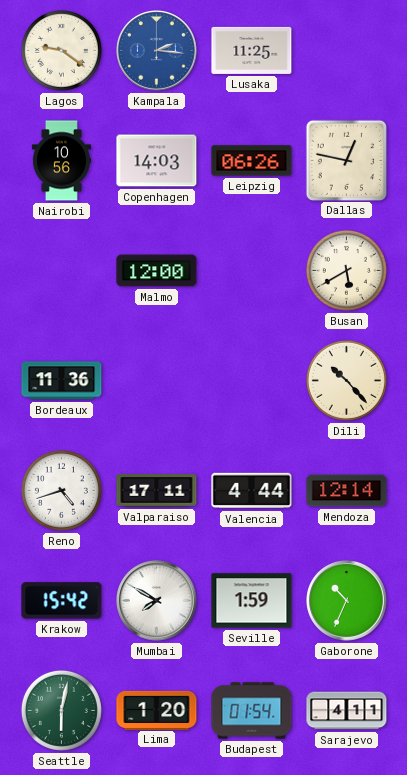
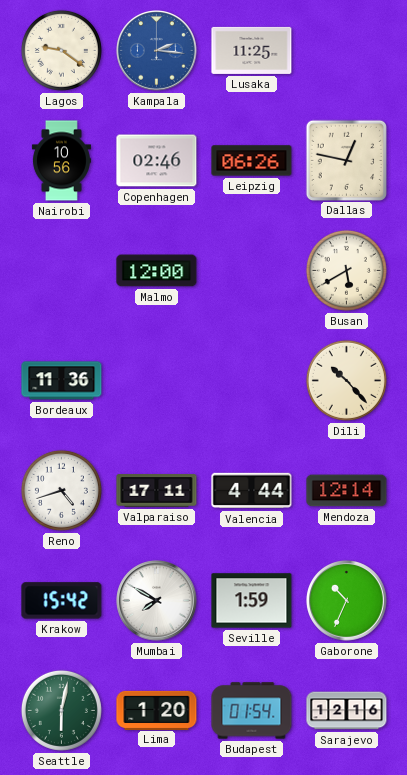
Copenhagen: 14:03 -> 02:46
Sarajevo: 4:11 -> 12:16
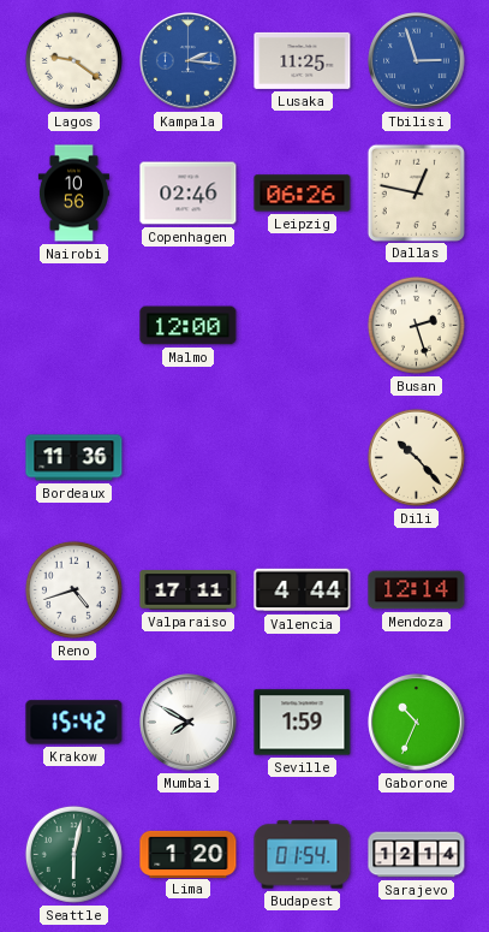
Tbilisi: none -> 2:57
Busan: 5:40 -> 2:27
Sarajevo: 12:16 -> 12:14
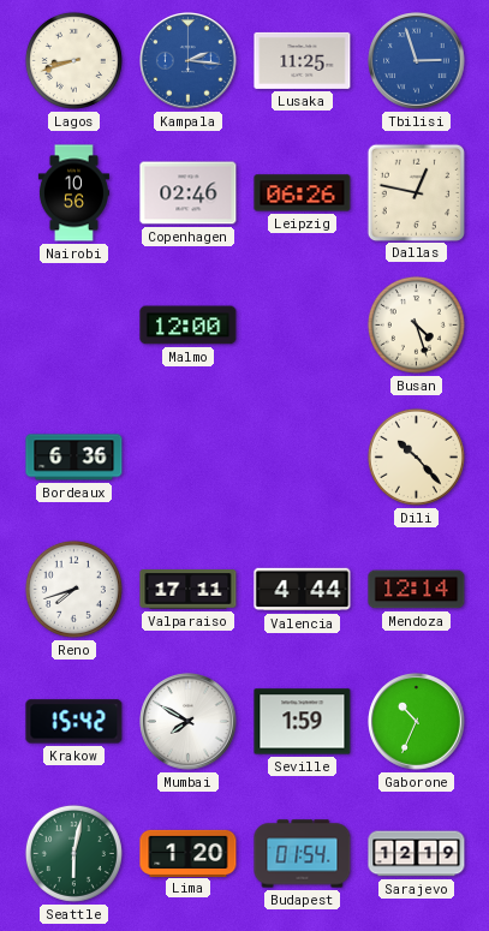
Lagos: 9:21 -> 8:42
Busan: 2:27 -> 4:27
Bordeaux: 11:36 -> 6:36
Reno: 4:42 -> 7:42
Sarajevo: 12:14 -> 12:19
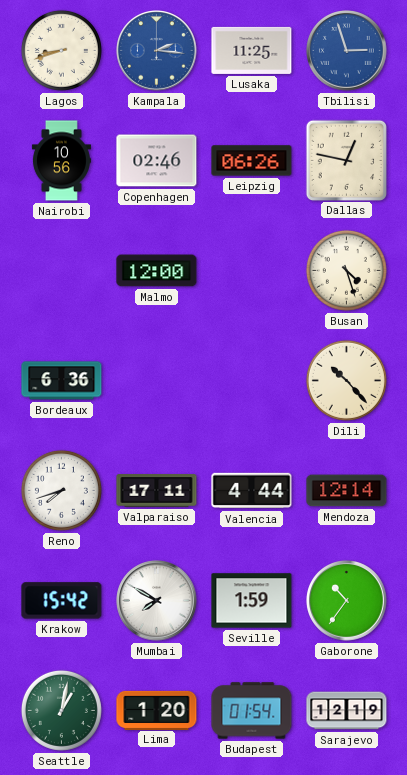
Gaborone: 10:34 -> 10:36
Seattle: 6:02 -> 1:02
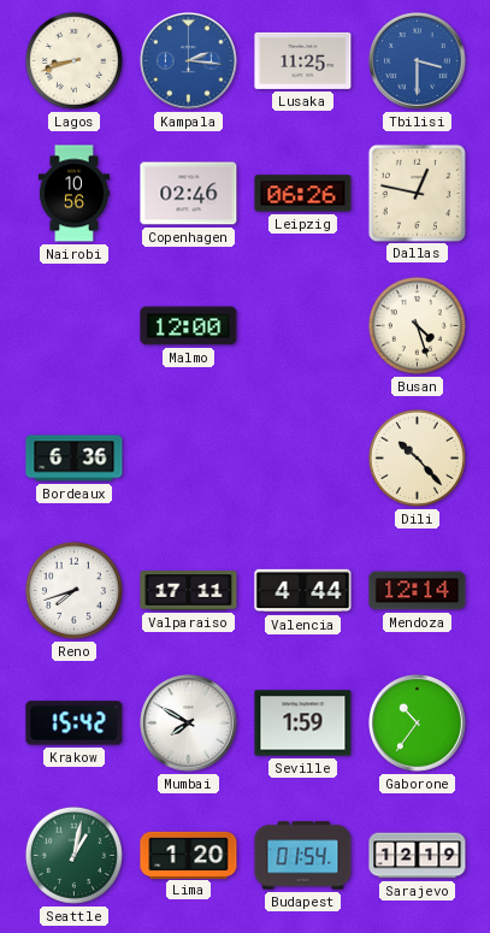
Tbilisi: 2:57 -> 3:30
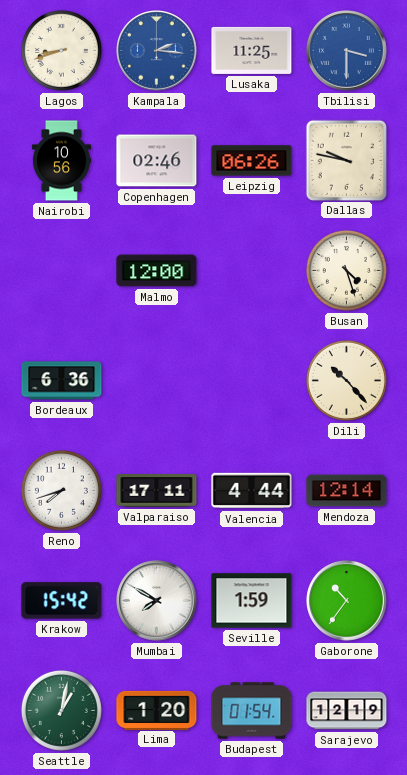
Dallas: 12:47 -> 9:47
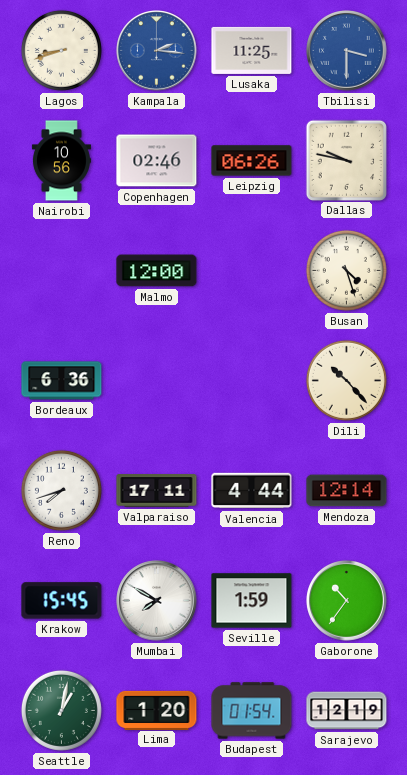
Krakow: 15:42 -> 15:45
